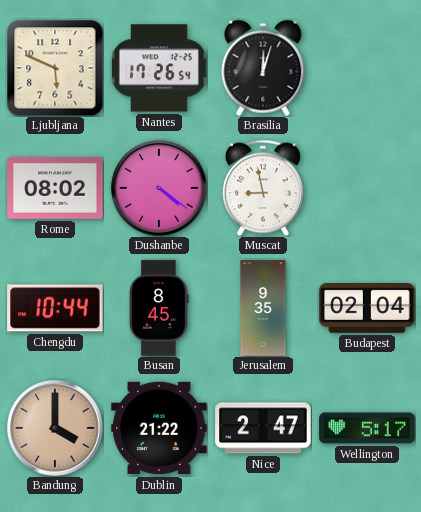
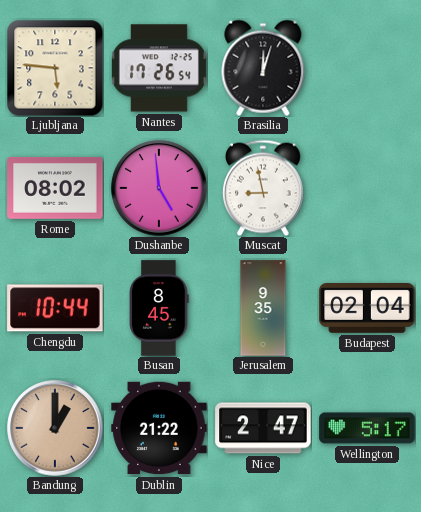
Ljubljana: 5:49 -> 5:46
Dushanbe: 4:21 -> 4:59
Bandung: 4:00 -> 1:00
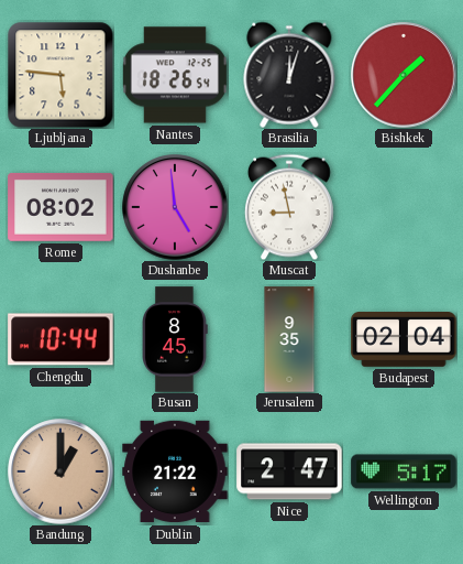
Nantes: 17:26 -> 18:26
Bishkek: none -> 1:37
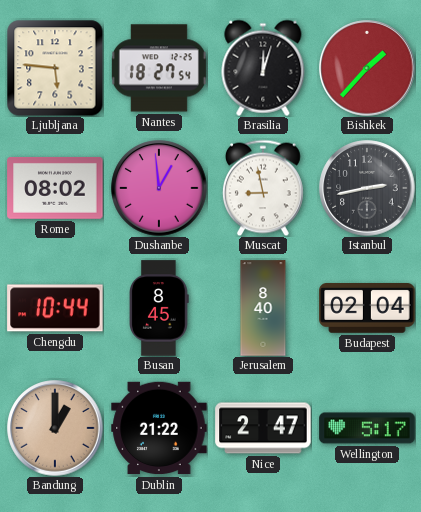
Nantes: 18:26 -> 18:27
Dushanbe: 4:59 -> 12:59
Istanbul: none -> 2:43
Jerusalem: 9:35 -> 8:40
